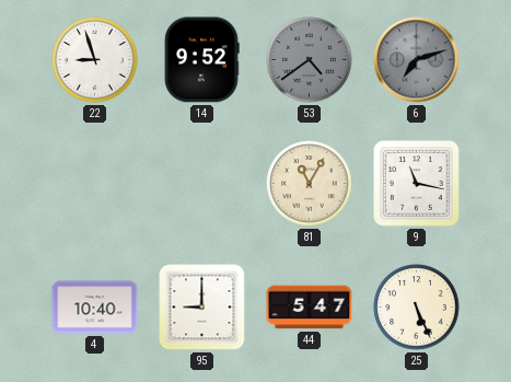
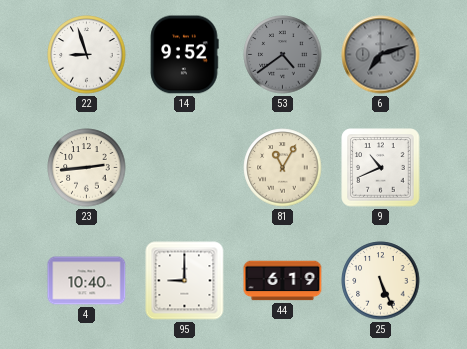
23: none -> 2:44
9: 11:17 -> 10:41
44: 5:47 -> 6:19
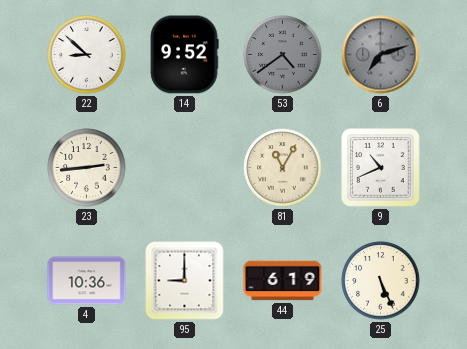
22: 8:57 -> 8:52
4: 10:40 -> 10:36
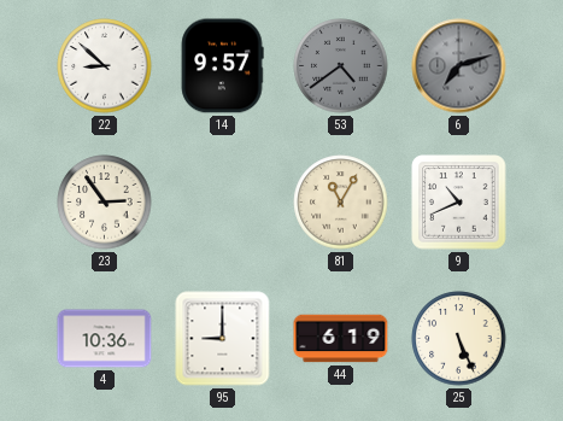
14: 9:52 -> 9:57
23: 2:44 -> 2:54
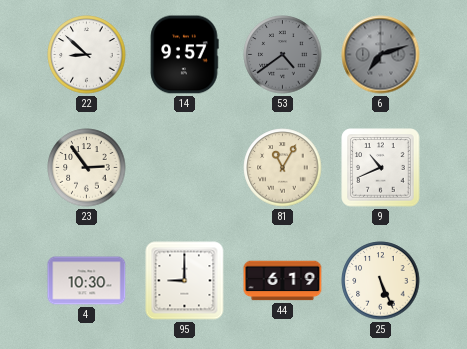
4: 10:36 -> 10:30
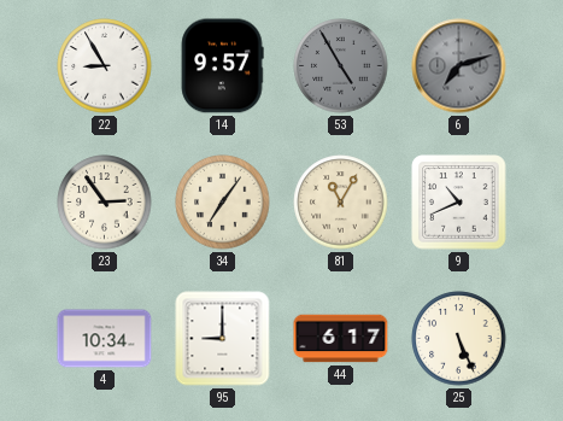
22: 8:52 -> 8:55
53: 4:39 -> 4:55
34: none -> 7:06
4: 10:30 -> 10:34
44: 6:19 -> 6:17
